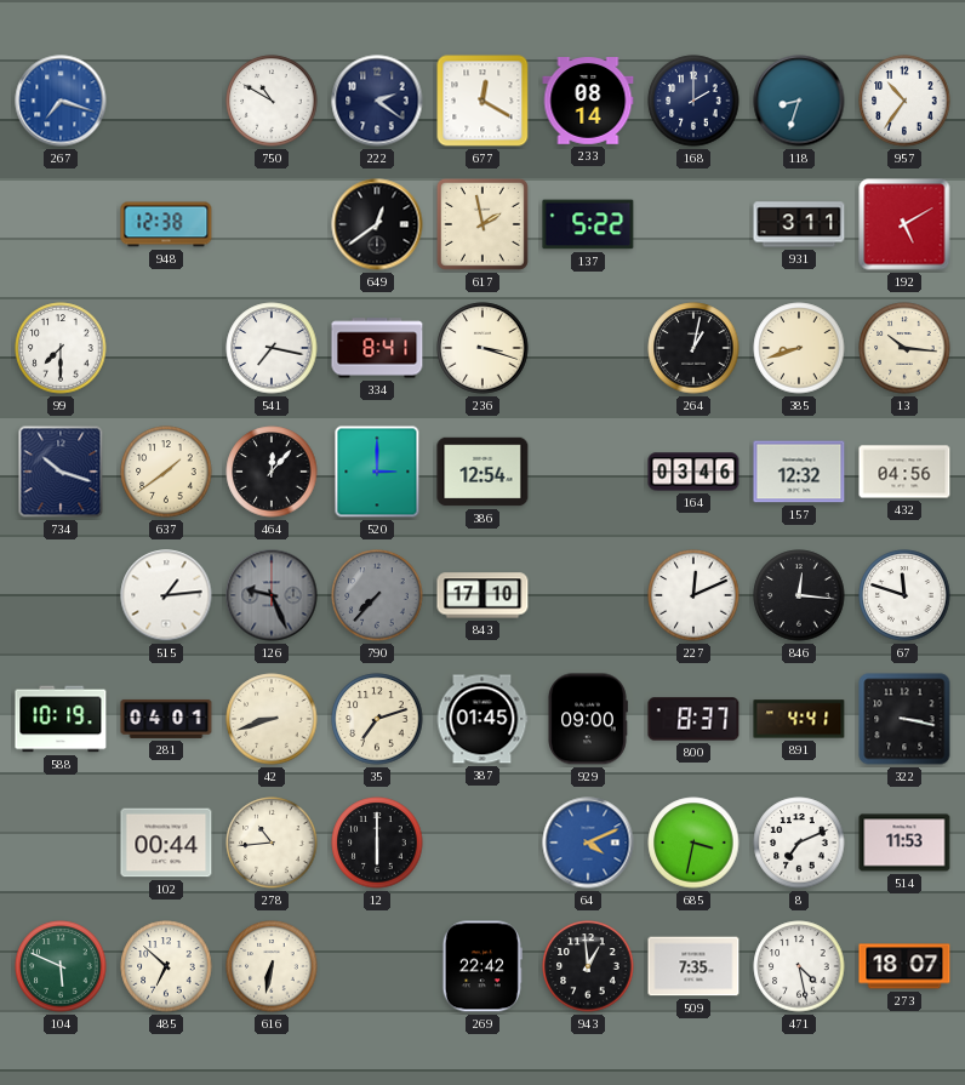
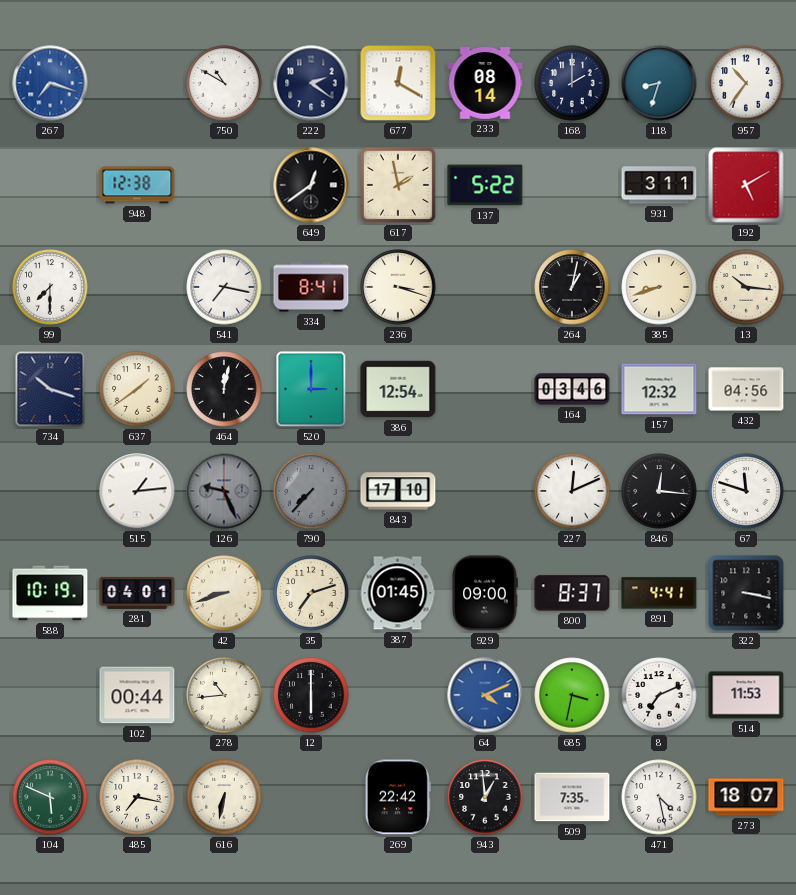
464: 12:07 -> 12:02
485: 6:52 -> 7:17
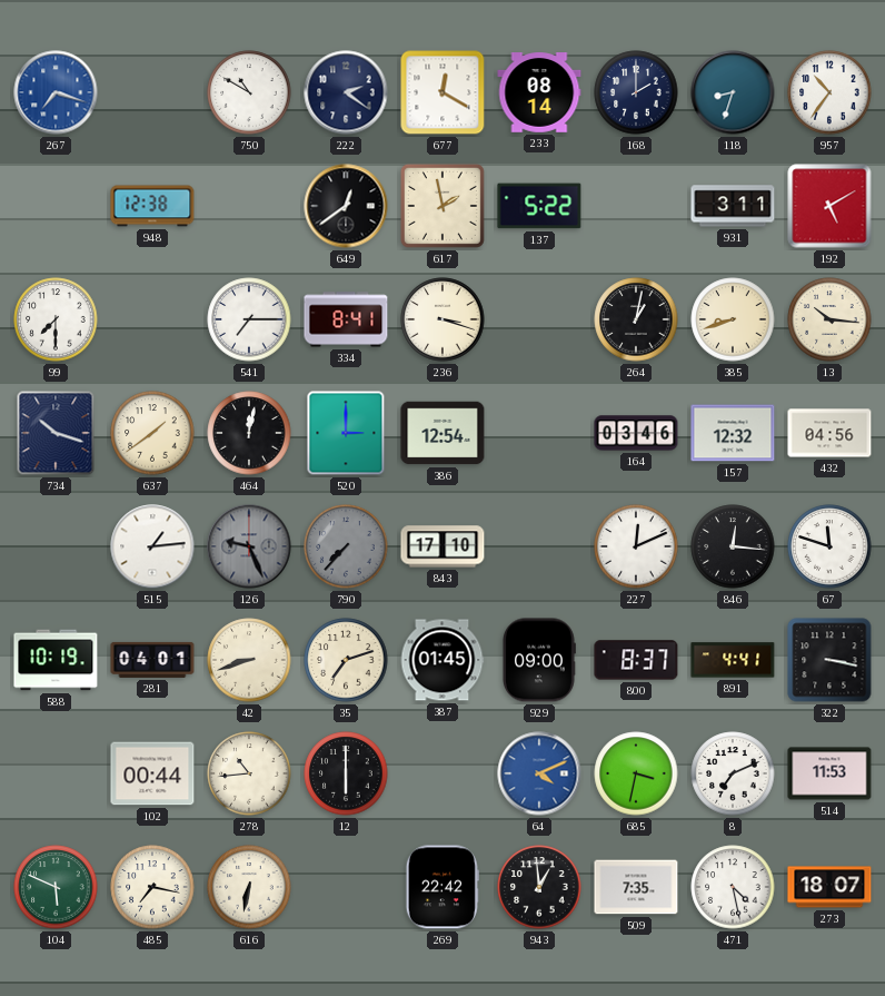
541: 7:17 -> 7:15
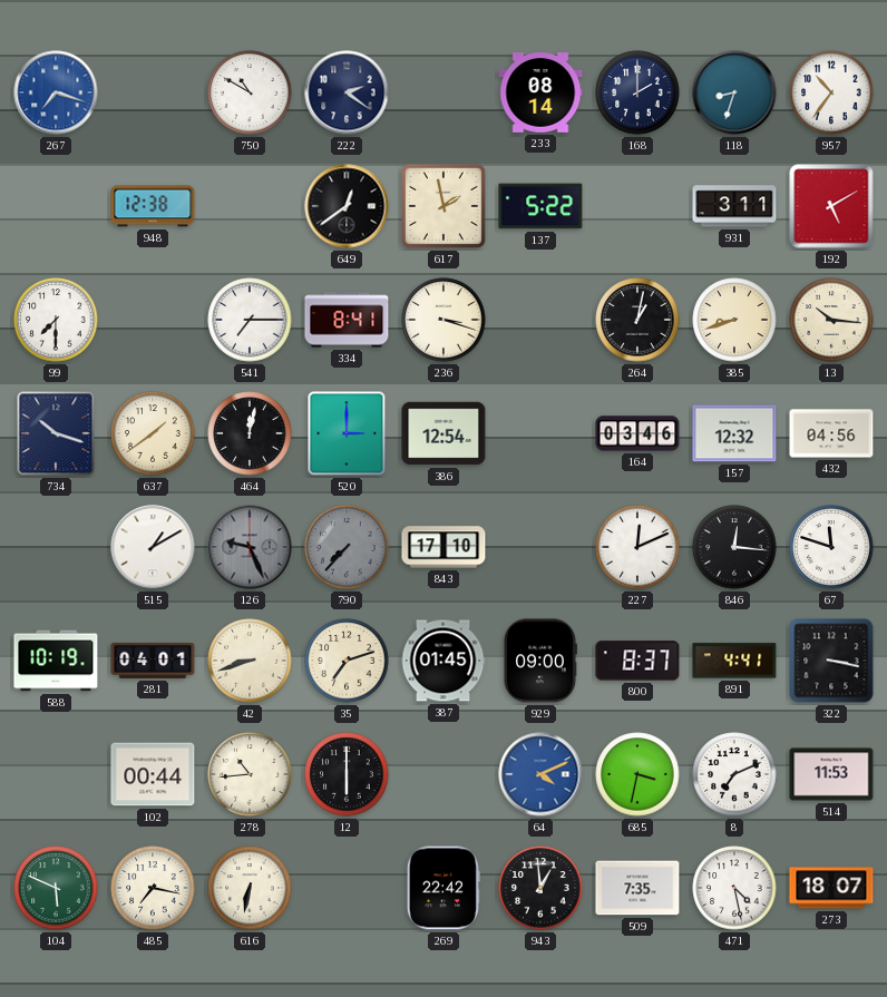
677: 12:20 -> none
515: 1:14 -> 1:10
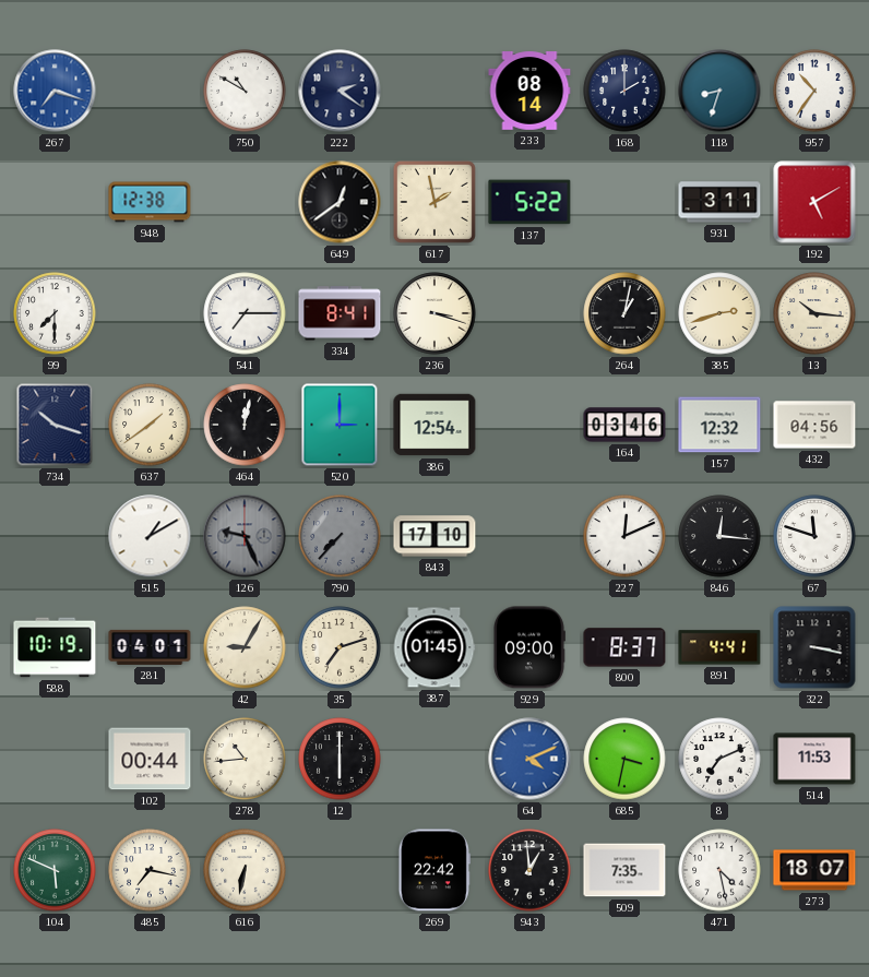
385: 8:42 -> 2:42
42: 8:42 -> 9:05
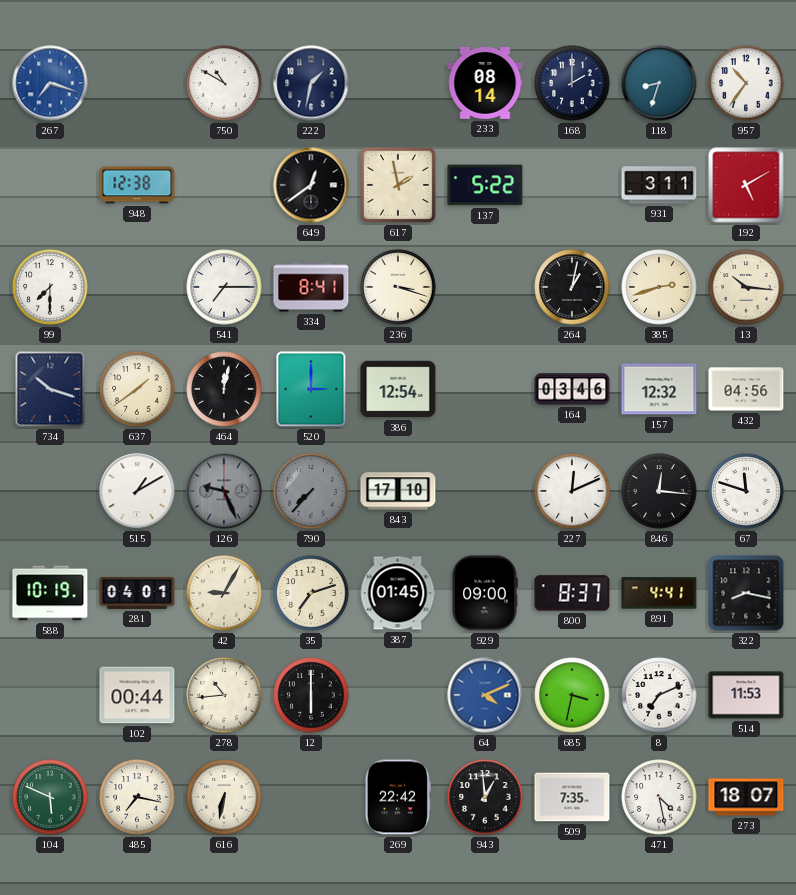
222: 2:21 -> 1:32
322: 3:17 -> 8:17
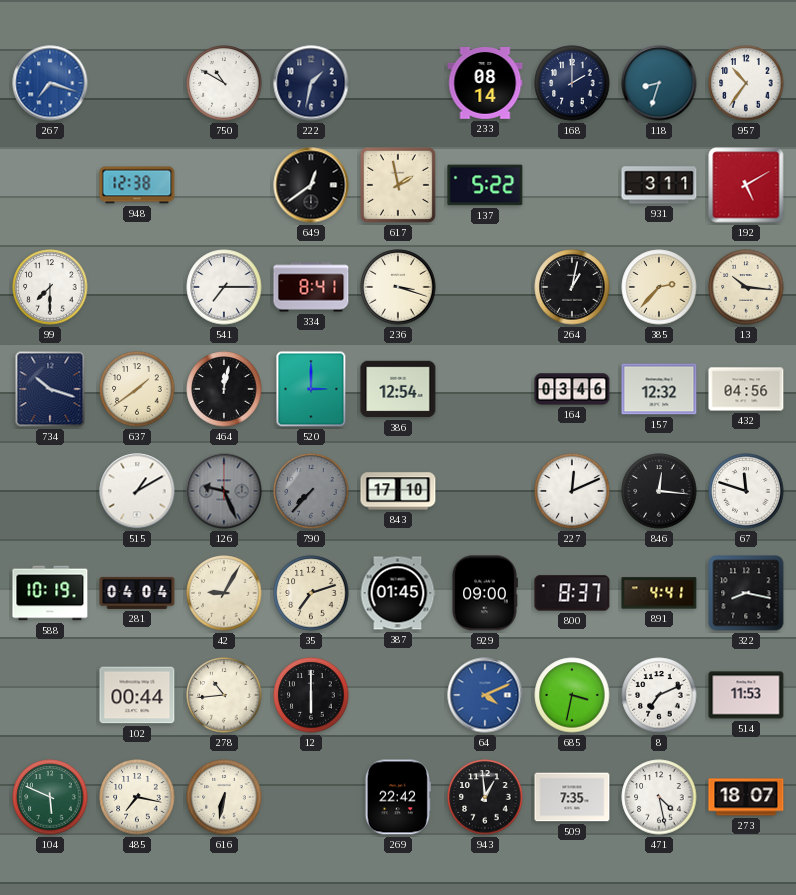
385: 2:42 -> 2:37
281: 04:01 -> 04:04
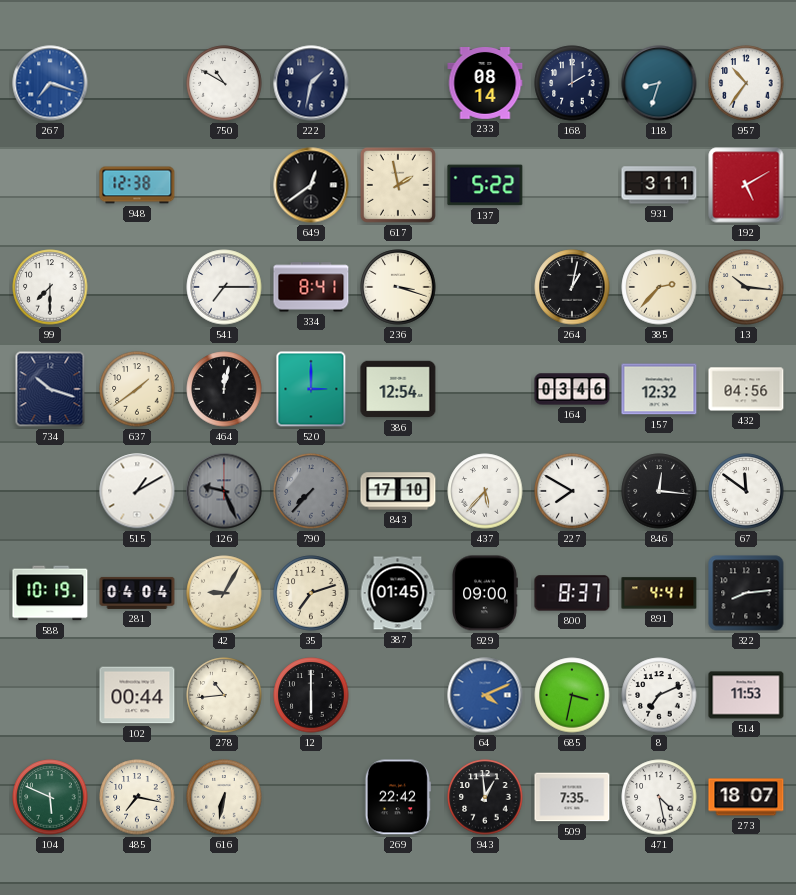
437: none -> 5:37
227: 12:11 -> 7:50
67: 11:48 -> 11:51
322: 8:17 -> 8:14
